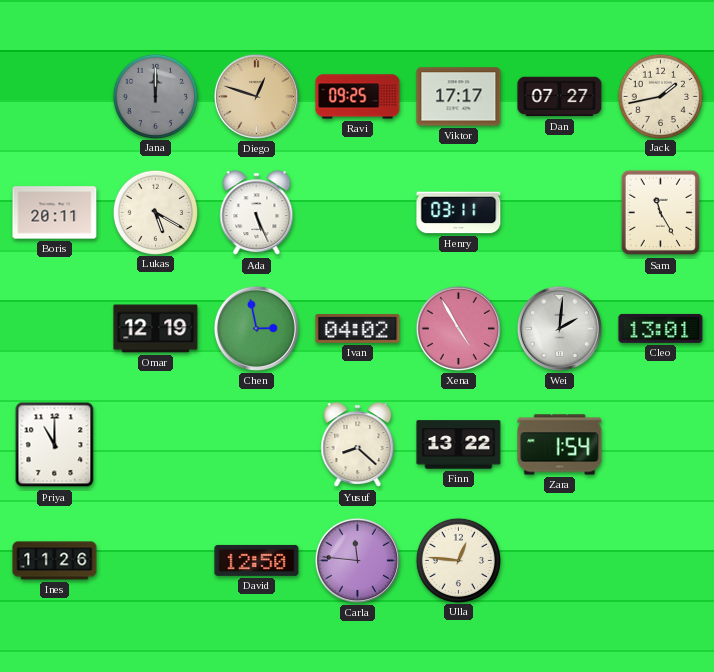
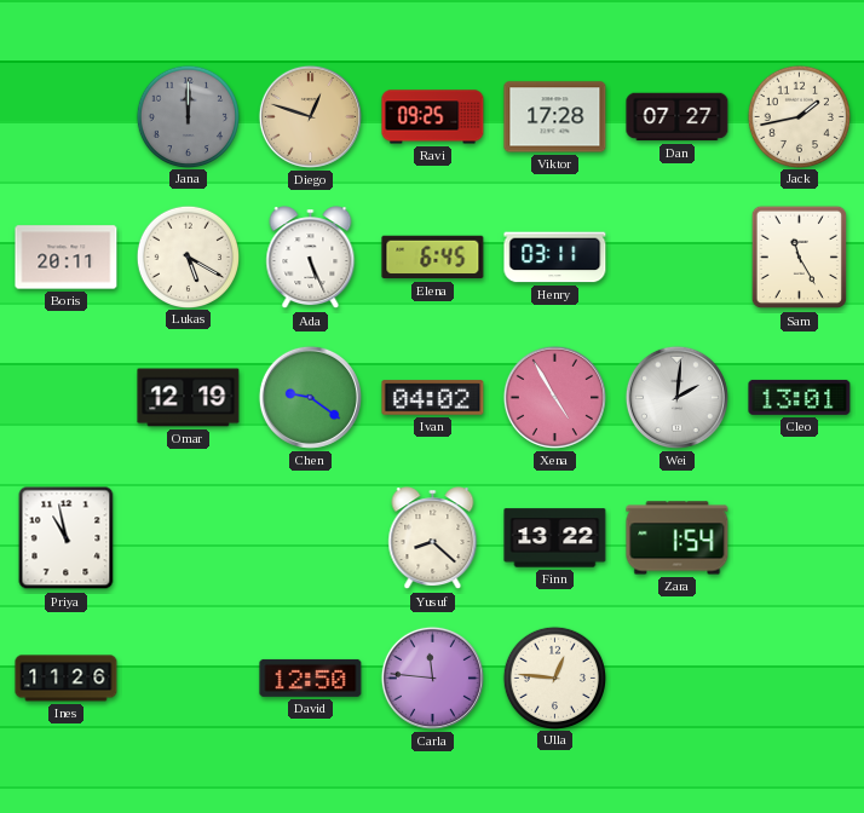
Viktor: 17:17 -> 17:28
Elena: none -> 6:45
Chen: 2:58 -> 9:21
Priya: 11:00 -> 10:58
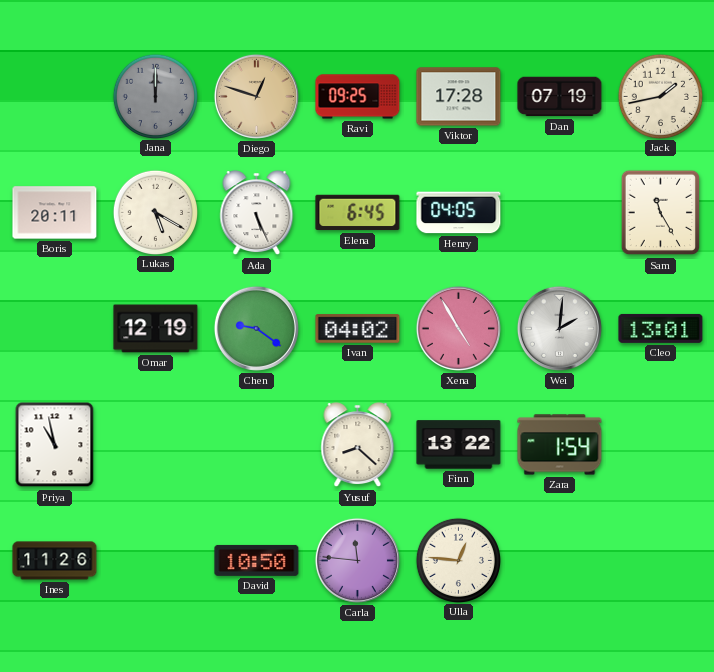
Dan: 07:27 -> 07:19
Henry: 03:11 -> 04:05
David: 12:50 -> 10:50
